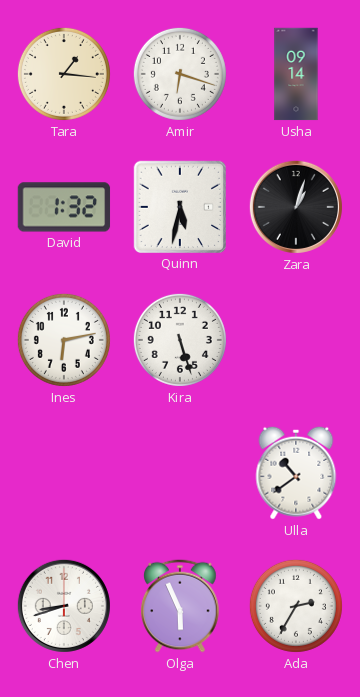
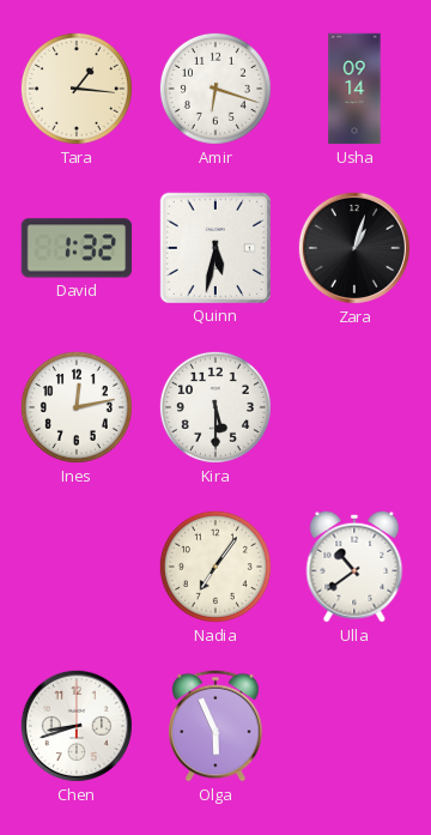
Ines: 6:13 -> 12:13
Kira: 5:27 -> 5:30
Nadia: none -> 7:06
Ada: 2:35 -> none
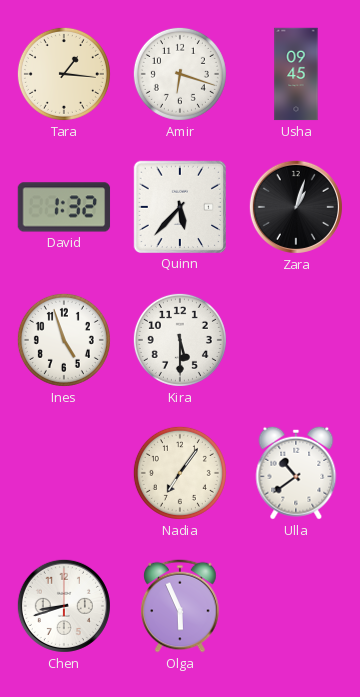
Usha: 09:14 -> 09:45
Quinn: 5:32 -> 5:37
Ines: 12:13 -> 4:57
